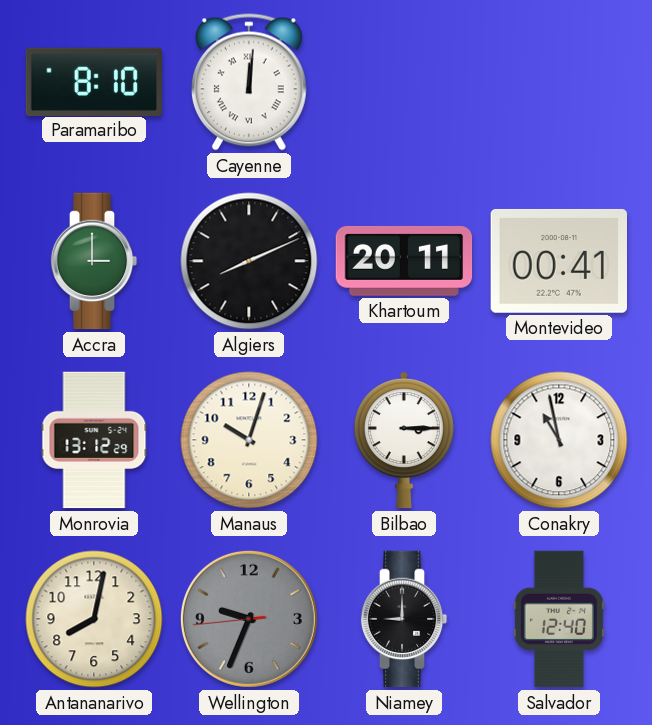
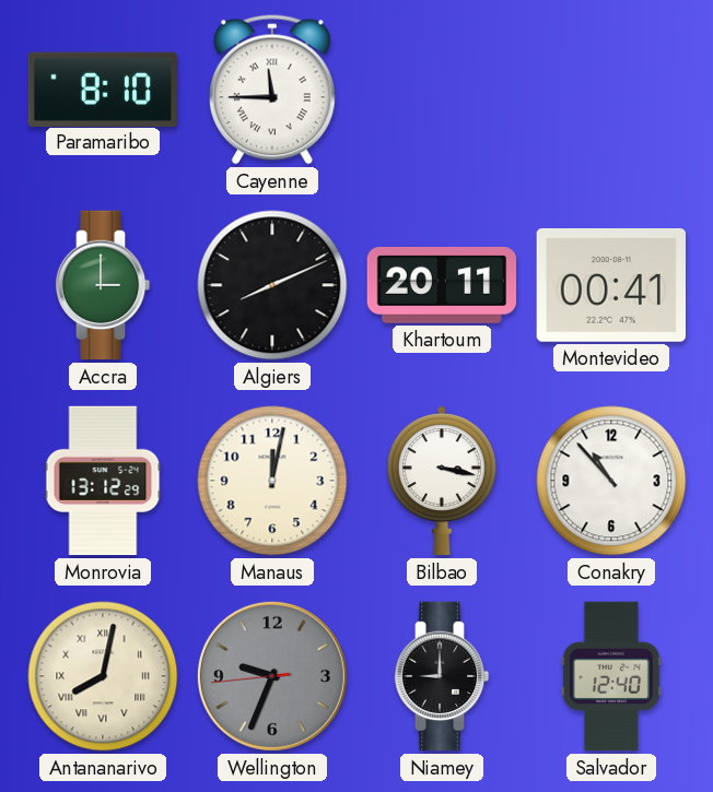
Cayenne: 12:01 -> 11:45
Manaus: 10:03 -> 12:02
Bilbao: 3:15 -> 3:17
Conakry: 10:58 -> 10:53
Antananarivo numerals: Arabic -> Roman
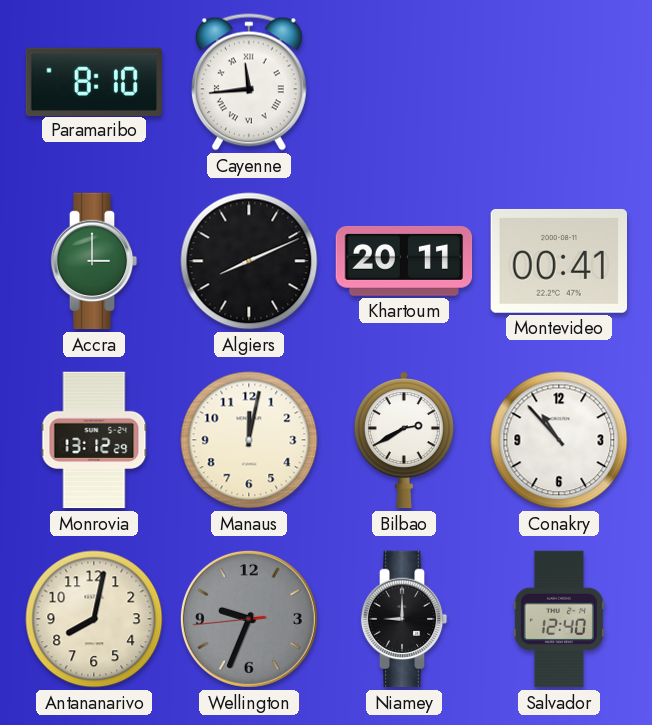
Cayenne: 11:45 -> 11:44
Bilbao: 3:17 -> 2:40
Antananarivo numerals: Roman -> Arabic
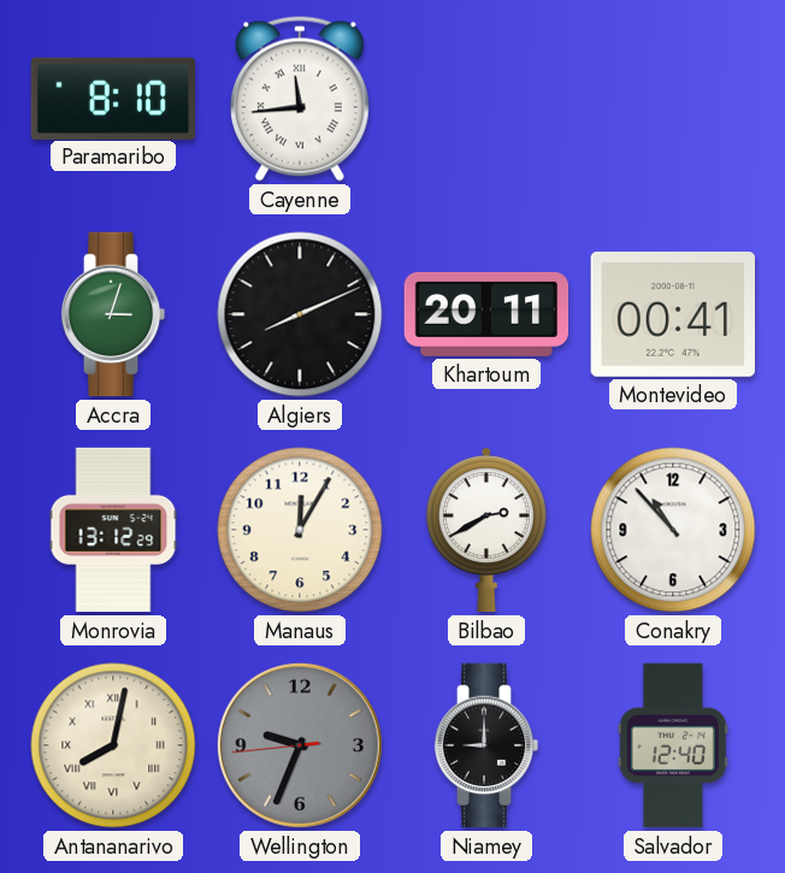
Accra: 3:00 -> 3:03
Manaus: 12:02 -> 12:05
Antananarivo numerals: Arabic -> Roman
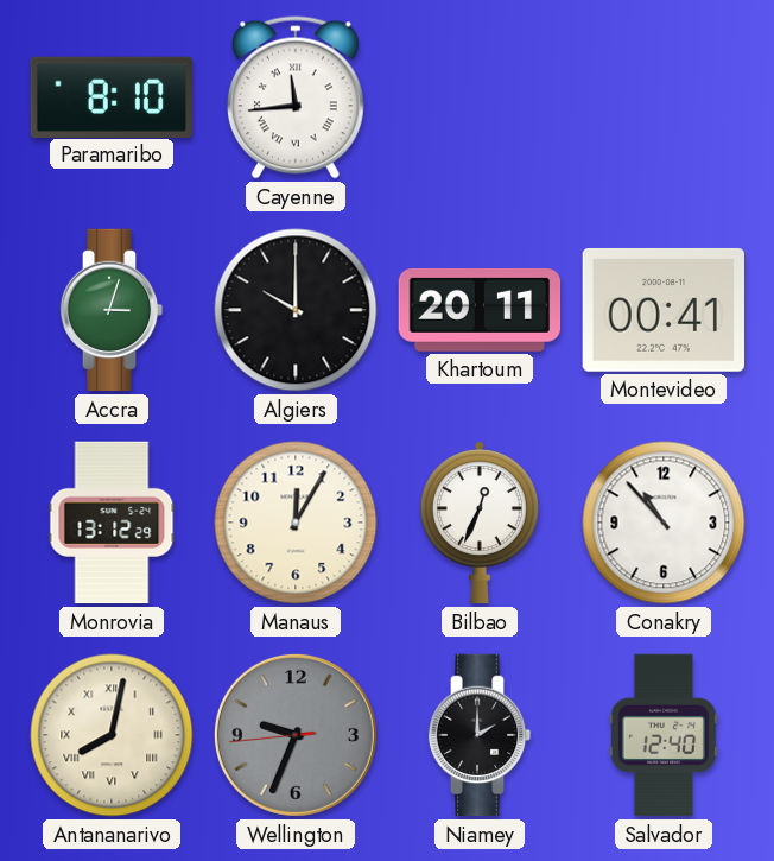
Algiers: 8:11 -> 10:00
Bilbao: 2:40 -> 12:34
Niamey: 9:00 -> 2:00
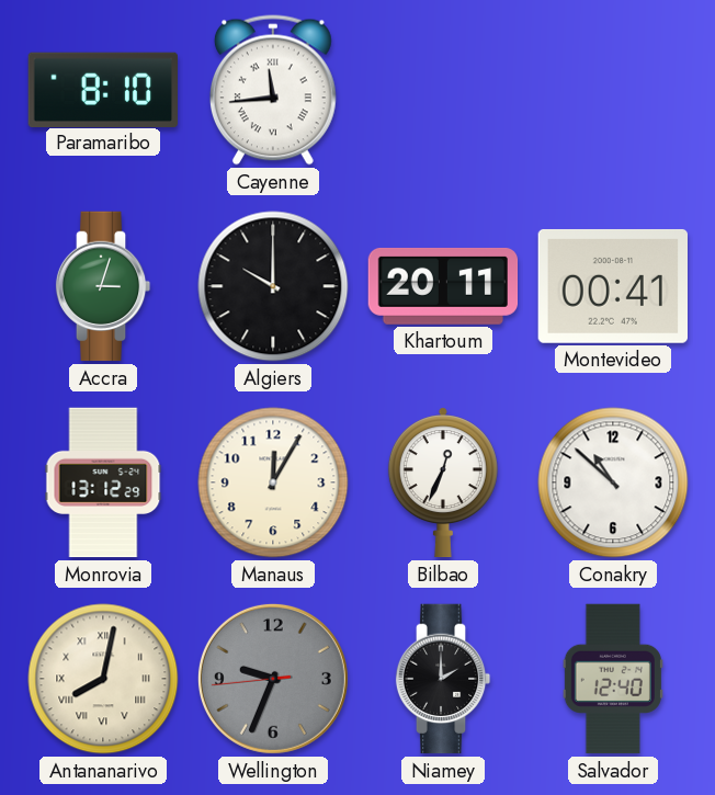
Conakry: 10:53 -> 10:52
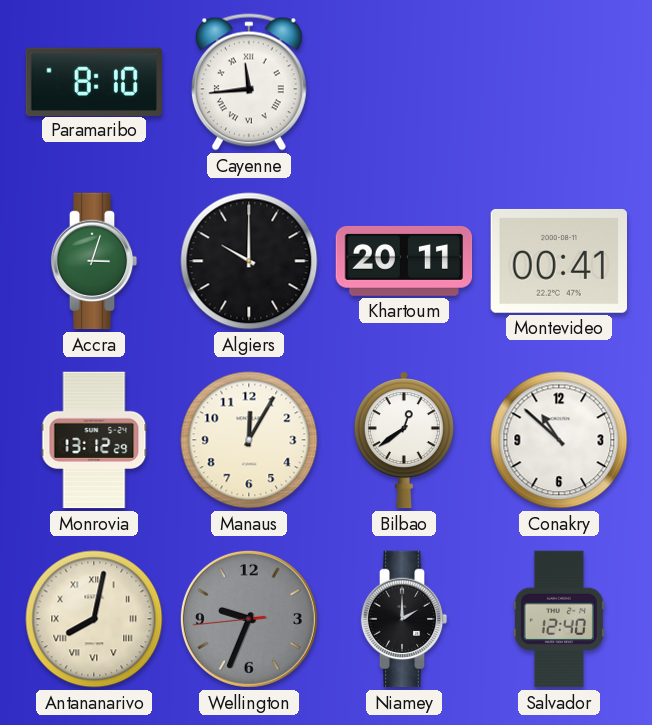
Bilbao: 12:34 -> 12:39
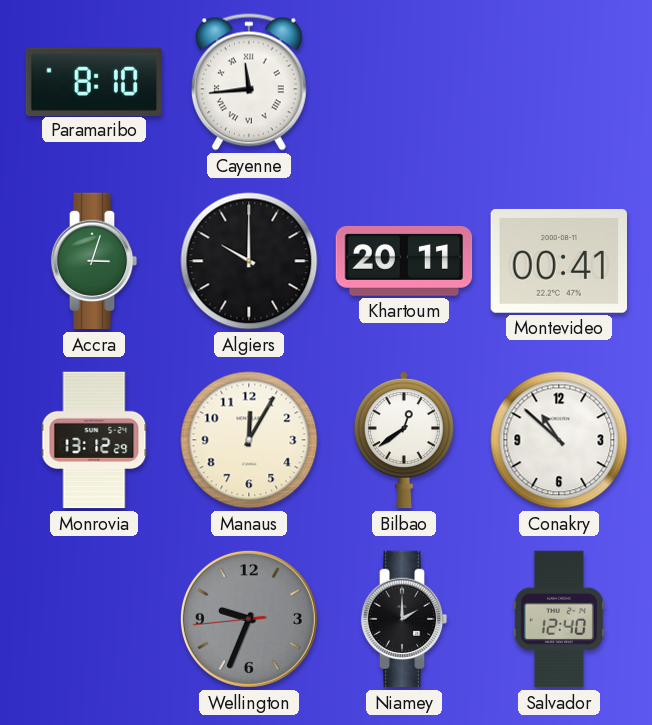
Antananarivo: 8:02 -> none
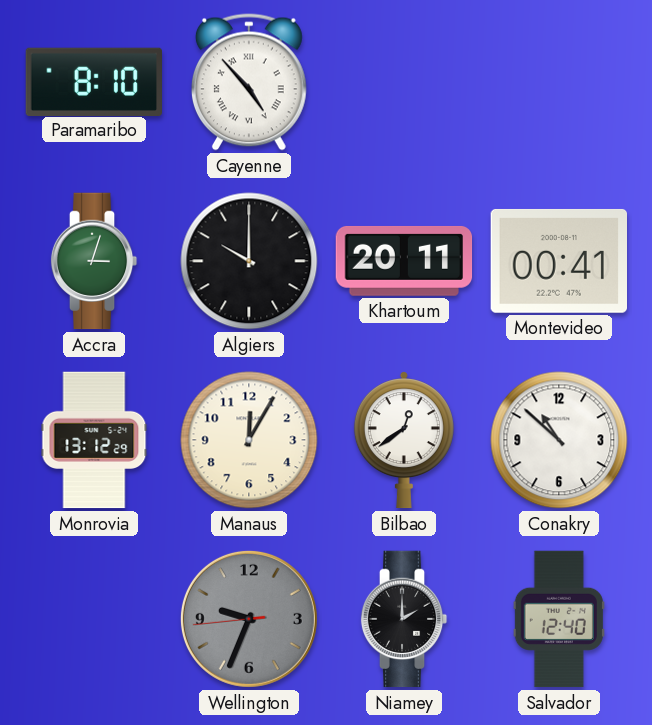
Cayenne: 11:44 -> 4:53
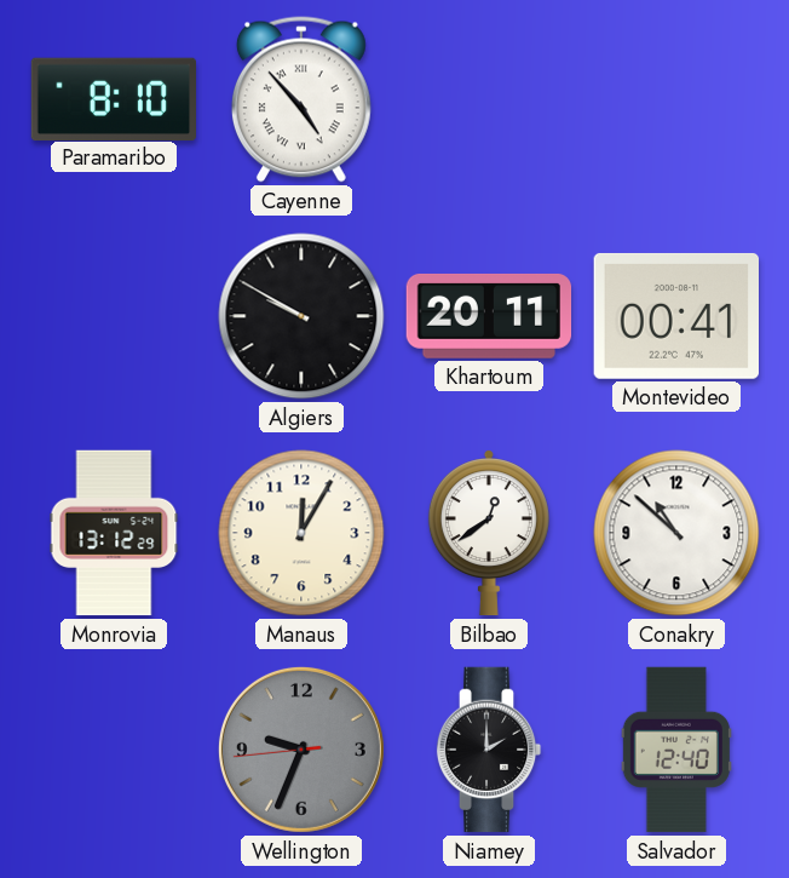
Accra: 3:03 -> none
Algiers: 10:00 -> 9:50
